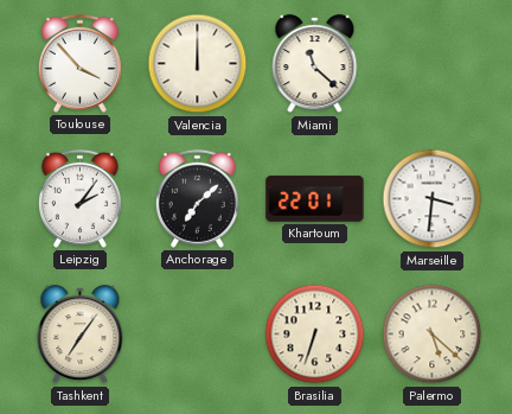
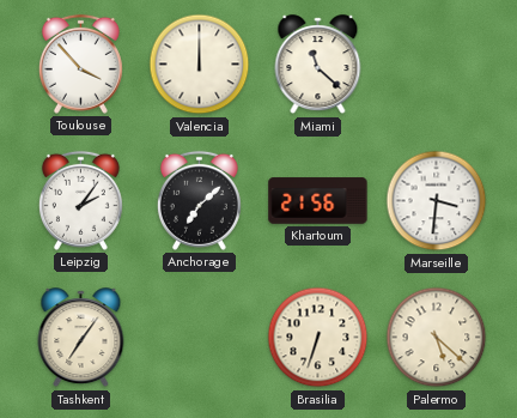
Khartoum: 22:01 -> 21:56
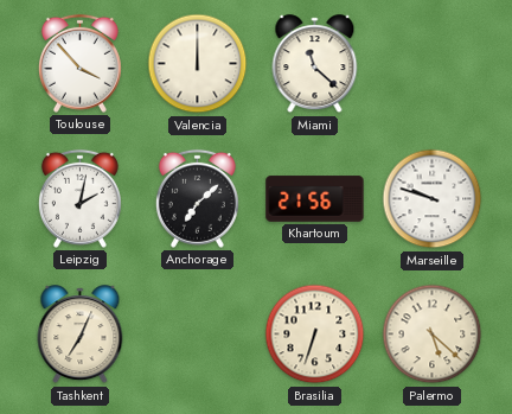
Leipzig: 2:06 -> 2:02
Marseille: 3:31 -> 9:48
Tashkent: 7:06 -> 7:04
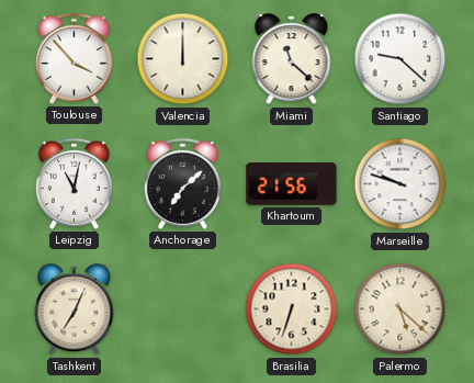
Santiago: none -> 9:22
Leipzig: 2:02 -> 11:02
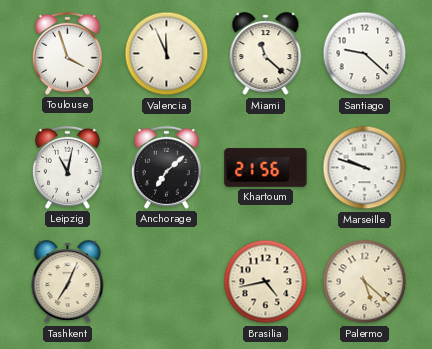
Toulouse: 3:53 -> 3:57
Valencia: 12:00 -> 11:56
Brasilia: 6:33 -> 4:43
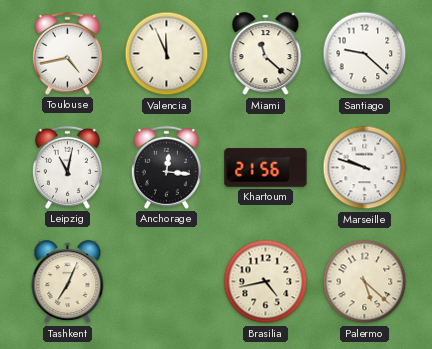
Toulouse: 3:57 -> 4:43
Anchorage: 7:08 -> 12:16
